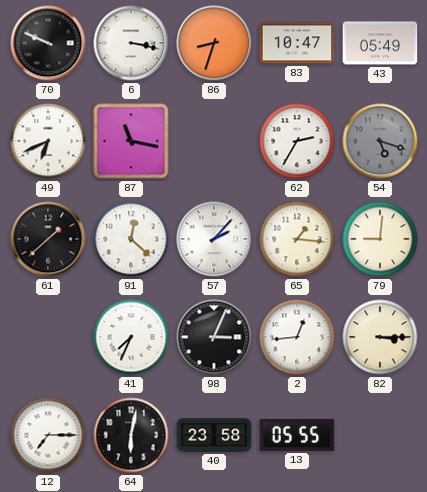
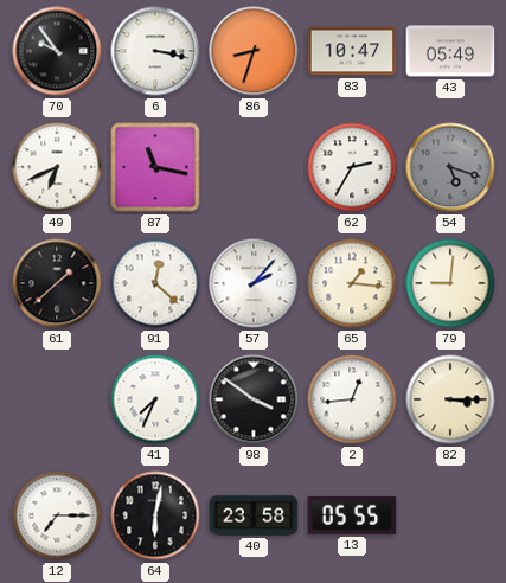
70: 9:49 -> 9:54
98: 3:04 -> 3:51
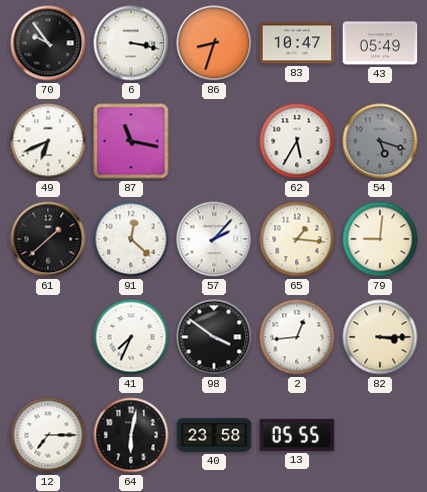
62: 2:35 -> 5:35
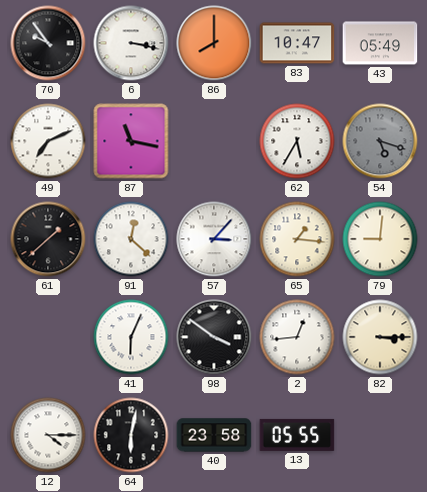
86: 8:33 -> 8:00
49: 6:41 -> 7:11
57: 2:07 -> 3:07
41: 7:34 -> 6:04
12: 7:15 -> 4:15
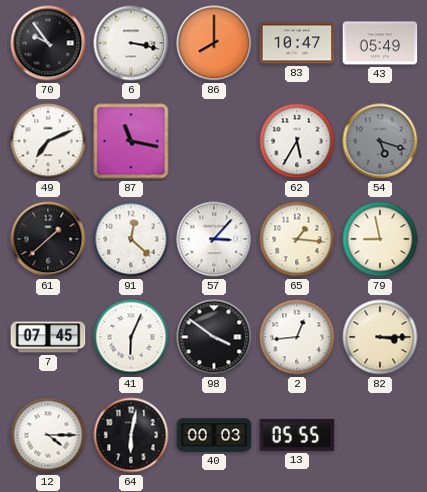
79: 9:01 -> 8:58
7: none -> 07:45
40: 23:58 -> 00:03
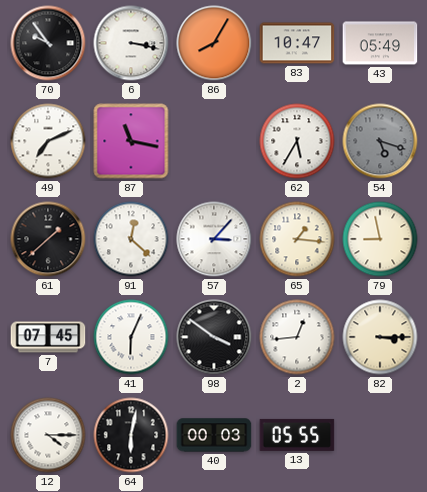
86: 8:00 -> 8:05
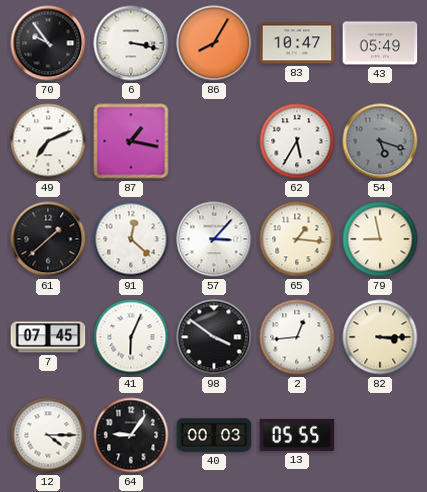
87: 11:17 -> 1:17
64: 6:02 -> 9:06
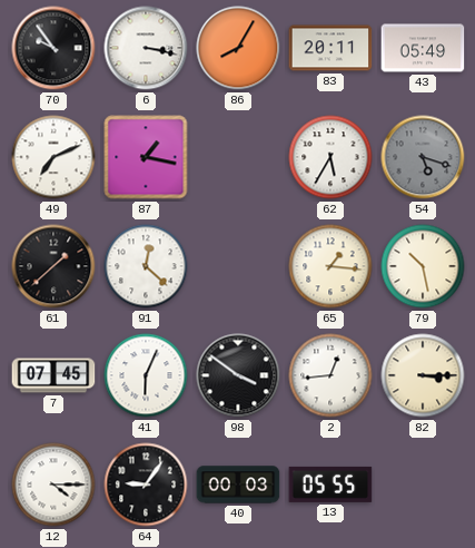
83: 10:47 -> 20:11
57: 3:07 -> none
79: 8:58 -> 10:28
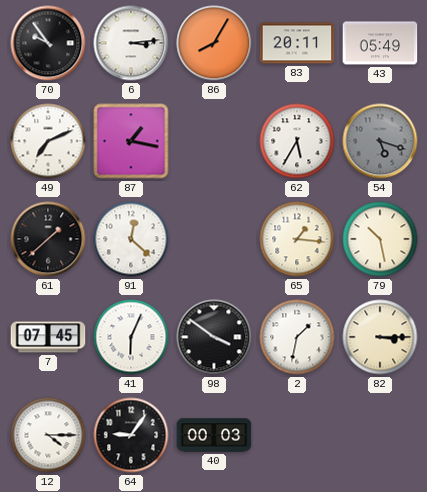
6: 3:17 -> 3:14
2: 12:44 -> 1:32
13: 05:55 -> none
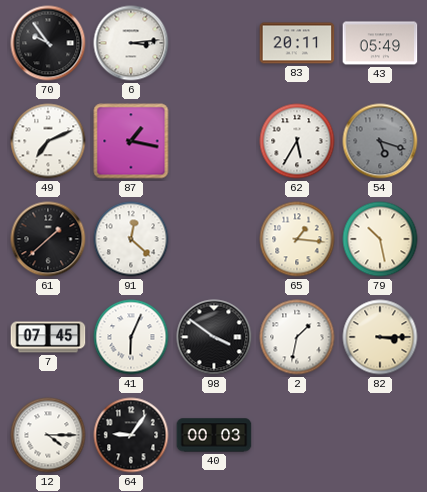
86: 8:05 -> none
